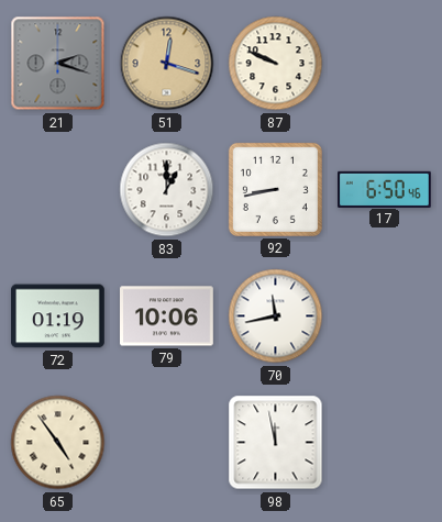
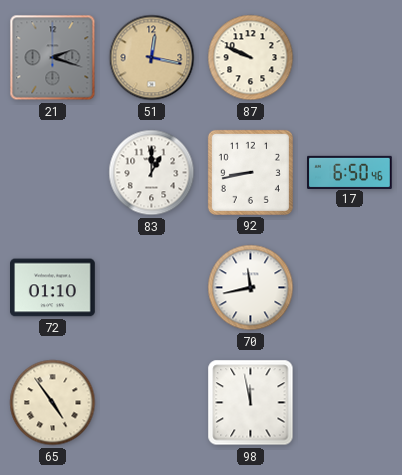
51: 12:18 -> 12:17
72: 01:19 -> 01:10
79: 10:06 -> none
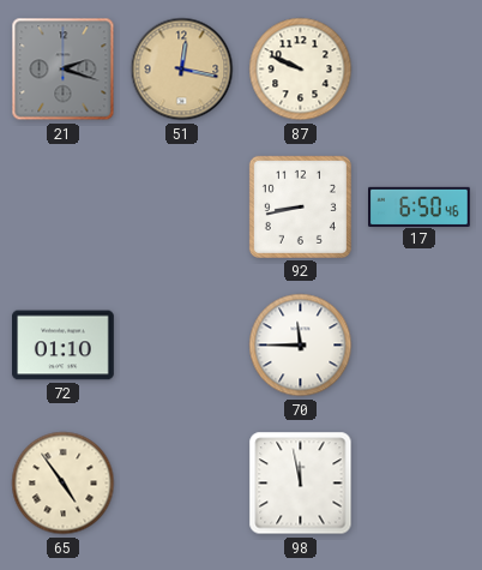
83: 1:00 -> none
70: 11:43 -> 11:45
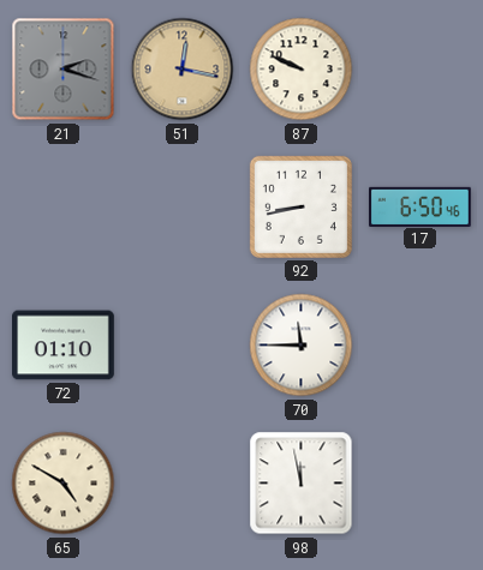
65: 4:54 -> 4:50
